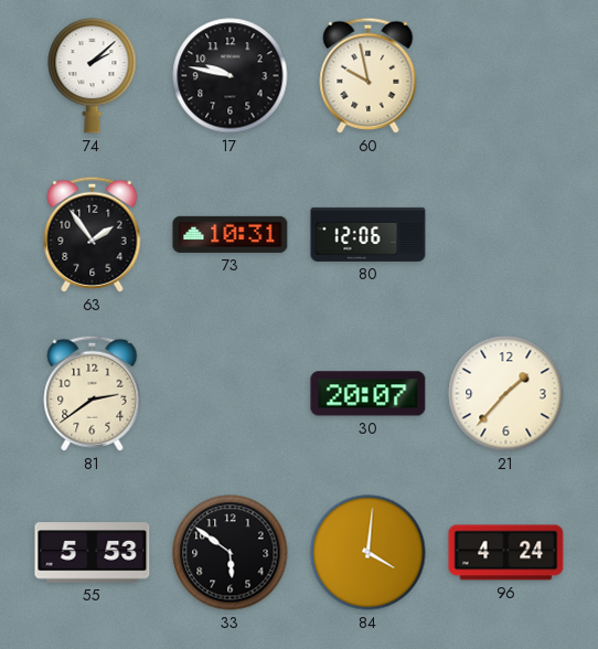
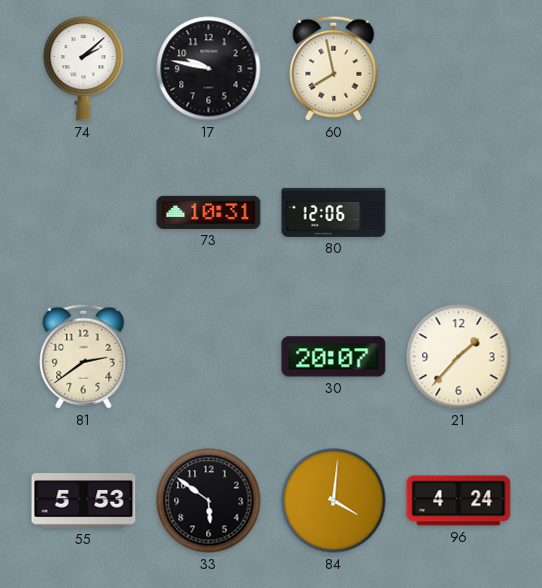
60: 9:58 -> 7:58
63: 1:54 -> none
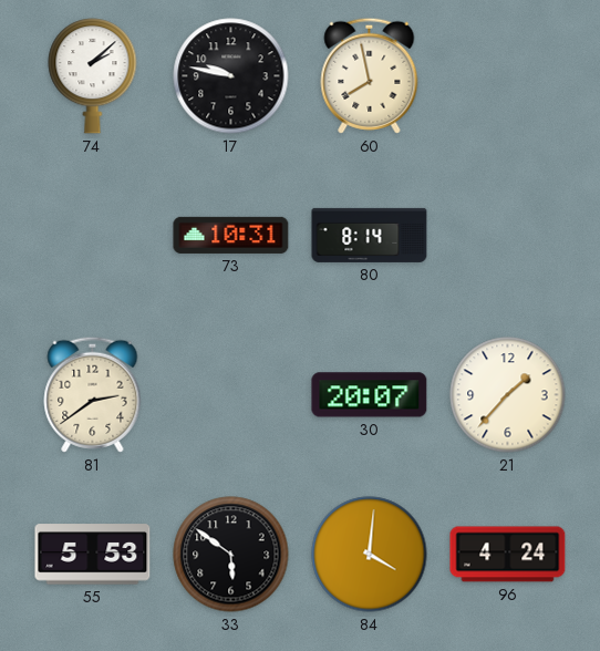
80: 12:06 -> 8:14
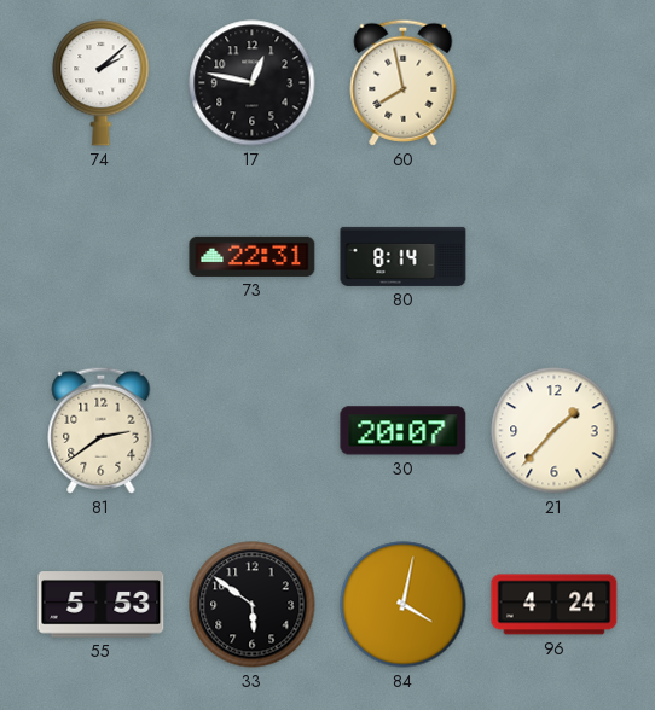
17: 9:47 -> 12:47
73: 10:31 -> 22:31
84: 4:01 -> 4:02
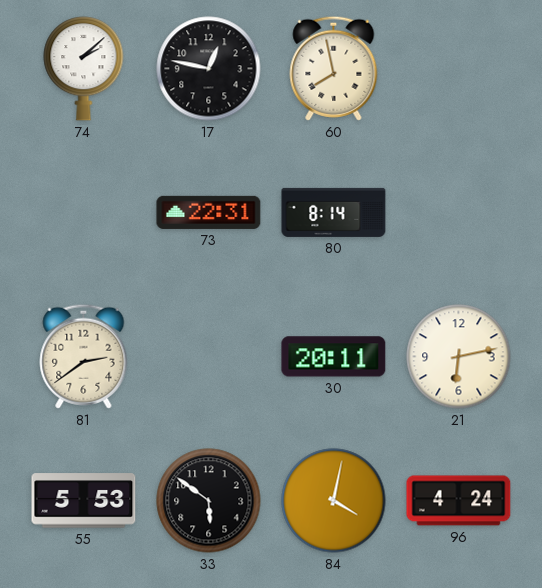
30: 20:07 -> 20:11
21: 1:37 -> 6:13
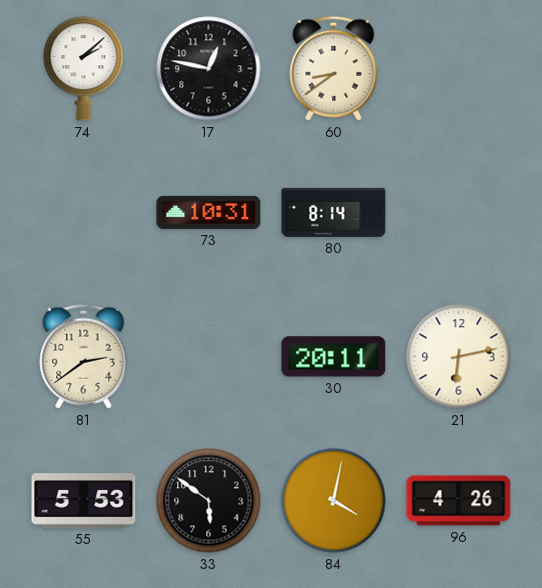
60: 7:58 -> 8:39
73: 22:31 -> 10:31
96: 4:24 -> 4:26
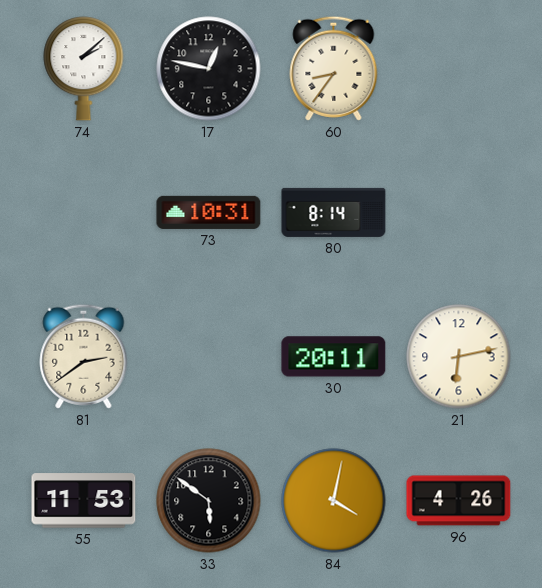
60: 8:39 -> 8:36
55: 5:53 -> 11:53
